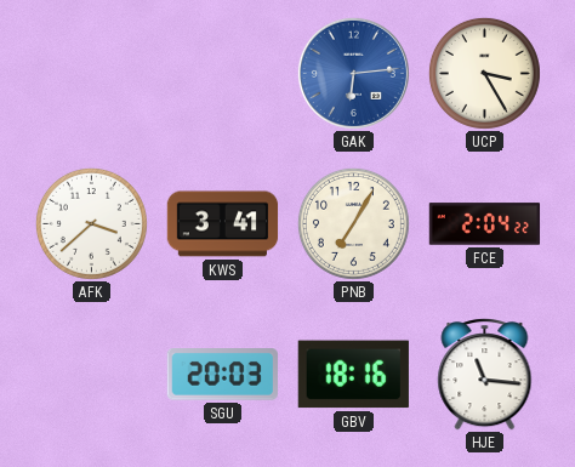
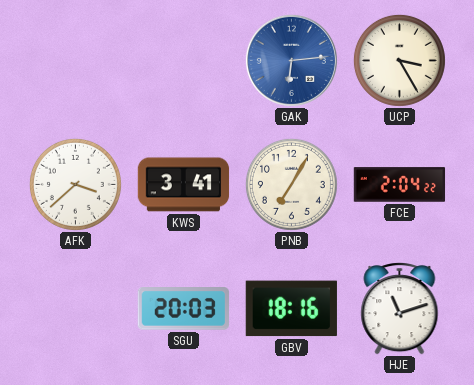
HJE: 11:16 -> 11:12
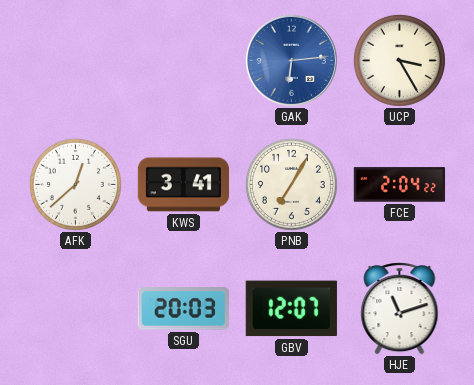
AFK: 3:38 -> 12:38
GBV: 18:16 -> 12:07
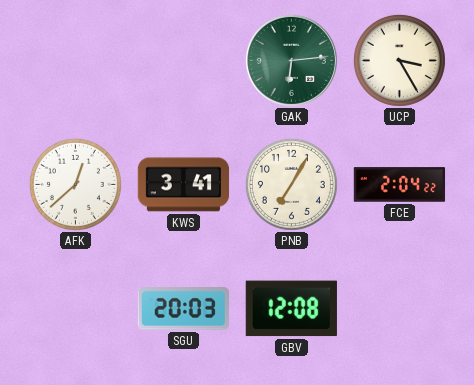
GAK dial: blue -> green
GBV: 12:07 -> 12:08
HJE: 11:12 -> none
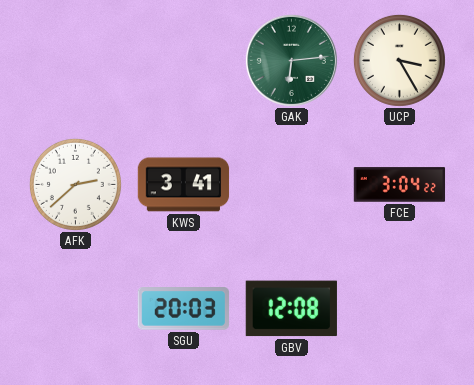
AFK: 12:38 -> 2:38
PNB: 7:05 -> none
FCE: 2:04 -> 3:04
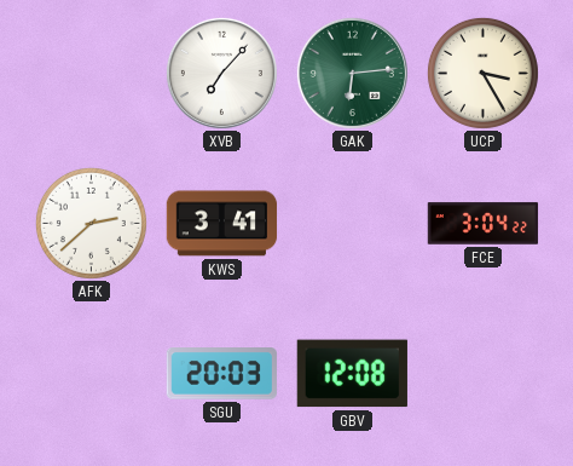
XVB: none -> 7:07
